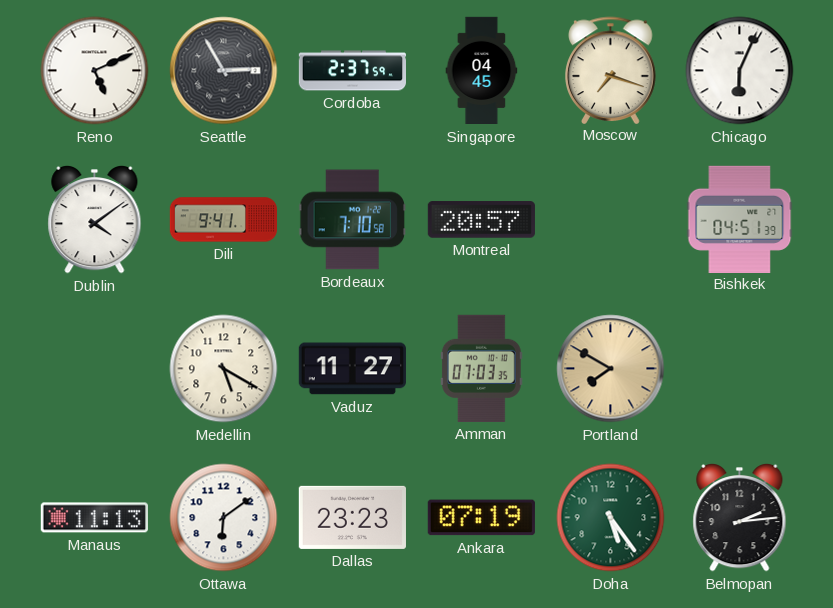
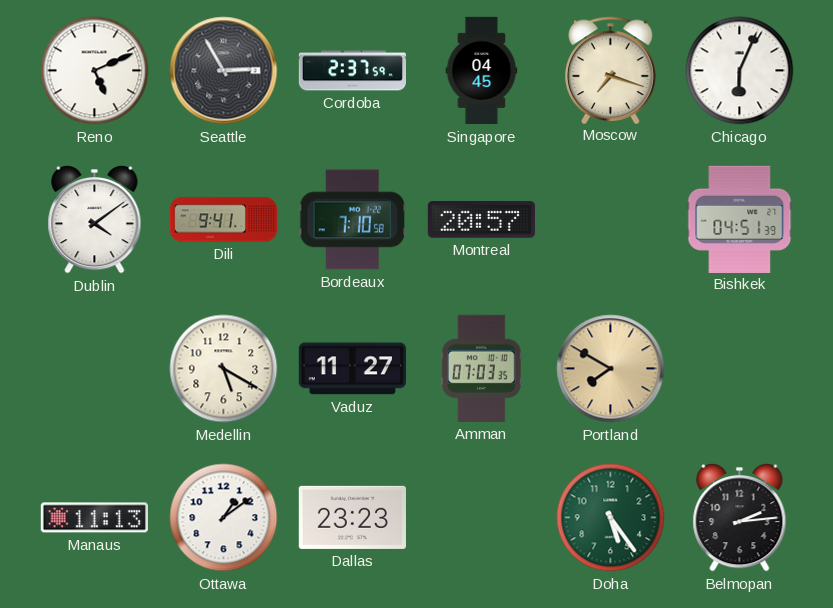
Ottawa: 6:09 -> 1:09
Ankara: 07:19 -> none
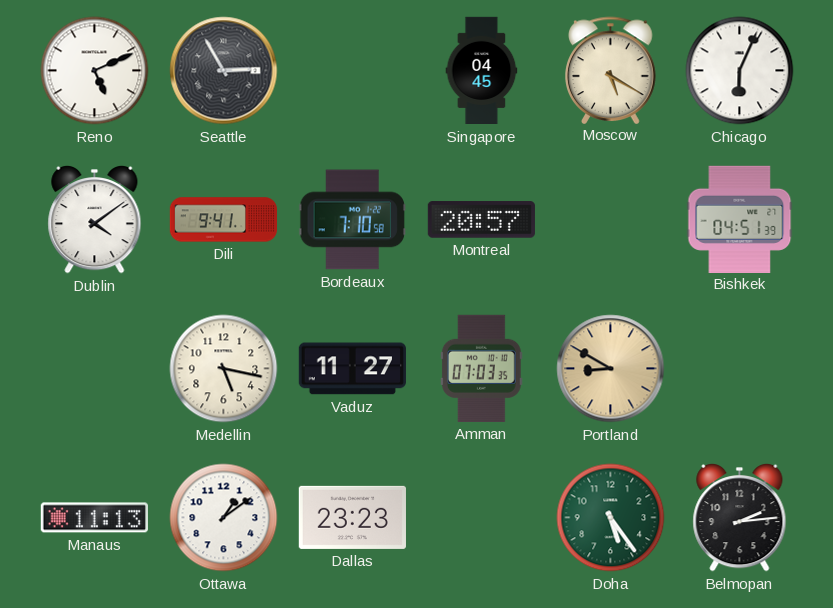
Cordoba: 2:37 -> none
Moscow: 7:18 -> 5:20
Medellin: 5:20 -> 5:17
Portland: 7:50 -> 8:50
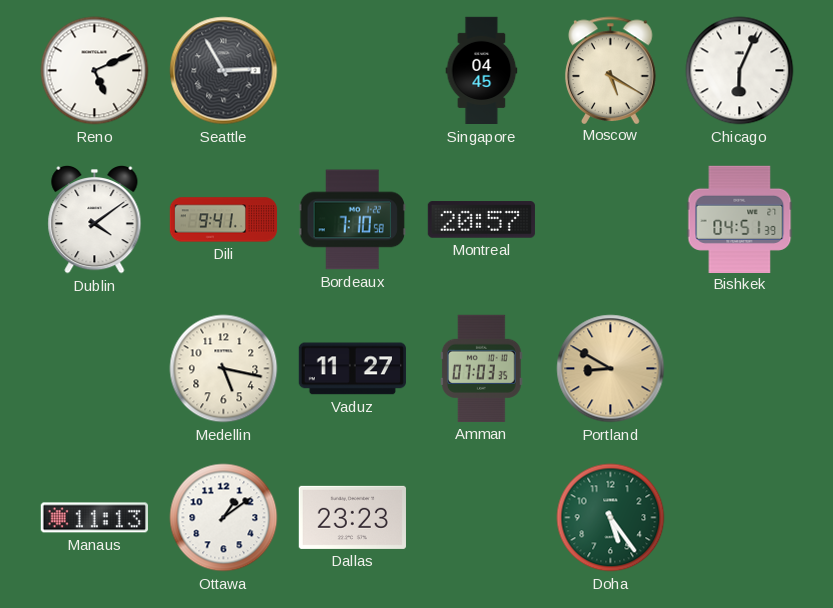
Belmopan: 2:14 -> none
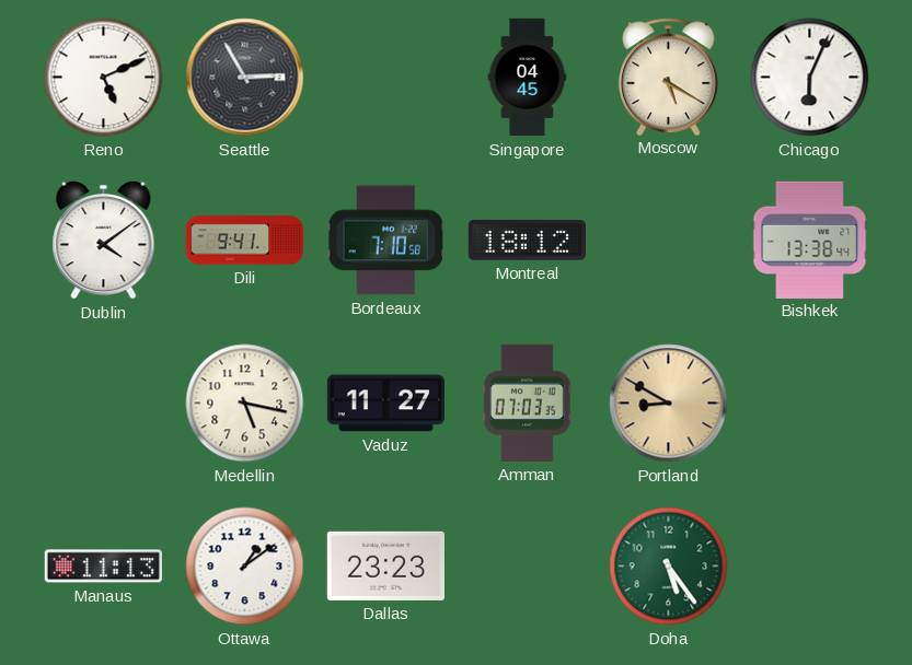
Montreal: 20:57 -> 18:12
Bishkek: 04:51 -> 13:38
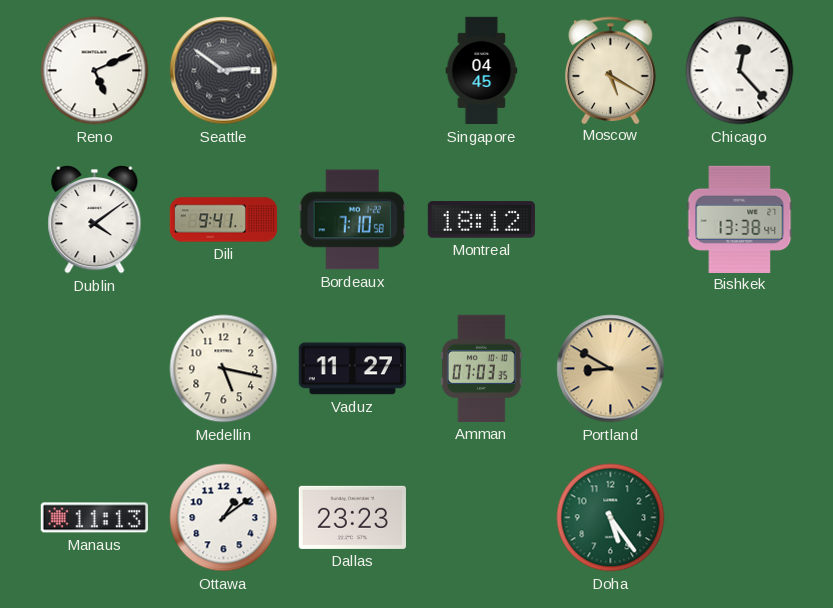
Seattle: 2:55 -> 2:51
Chicago: 6:04 -> 12:23
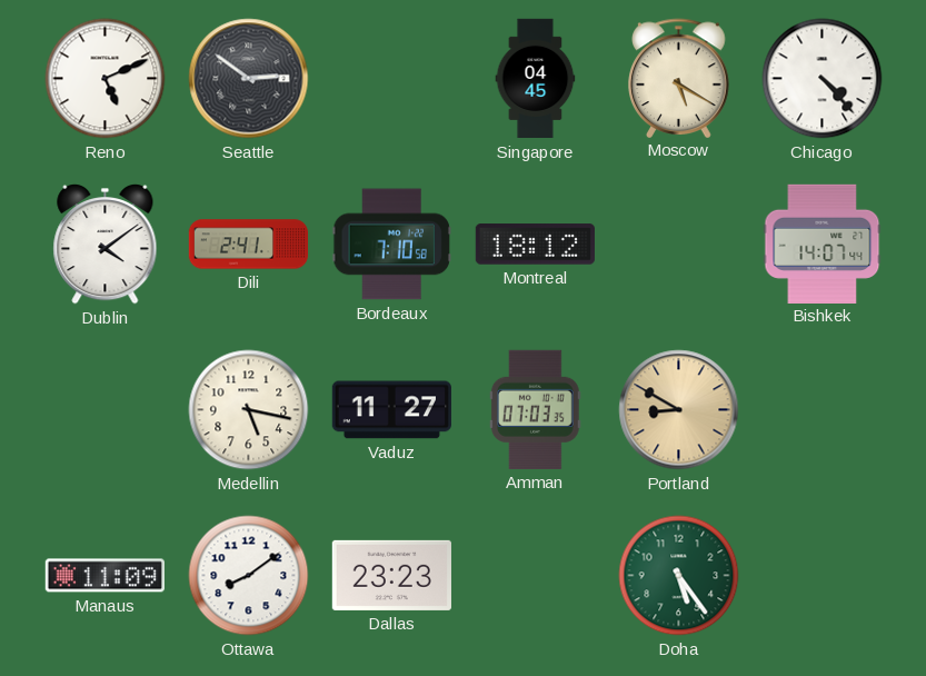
Chicago: 12:23 -> 4:23
Dili: 9:41 -> 2:41
Bishkek: 13:38 -> 14:07
Manaus: 11:13 -> 11:09
Ottawa: 1:09 -> 8:09
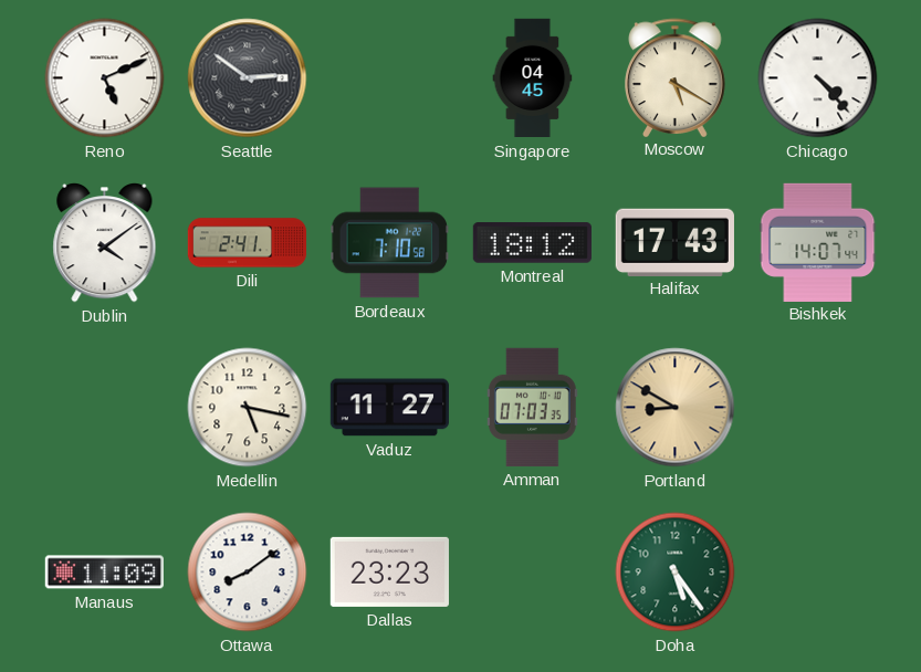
Halifax: none -> 17:43
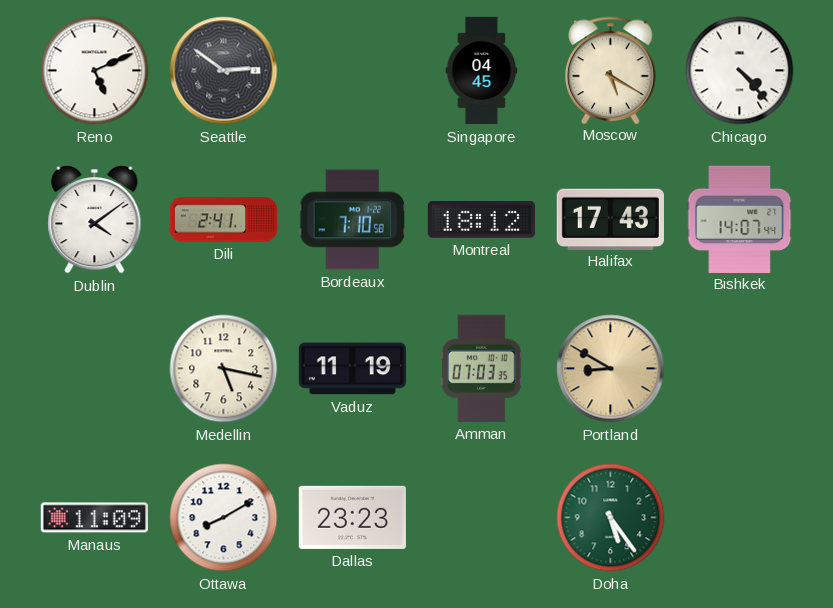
Vaduz: 11:27 -> 11:19
Ottawa: 8:09 -> 8:10
